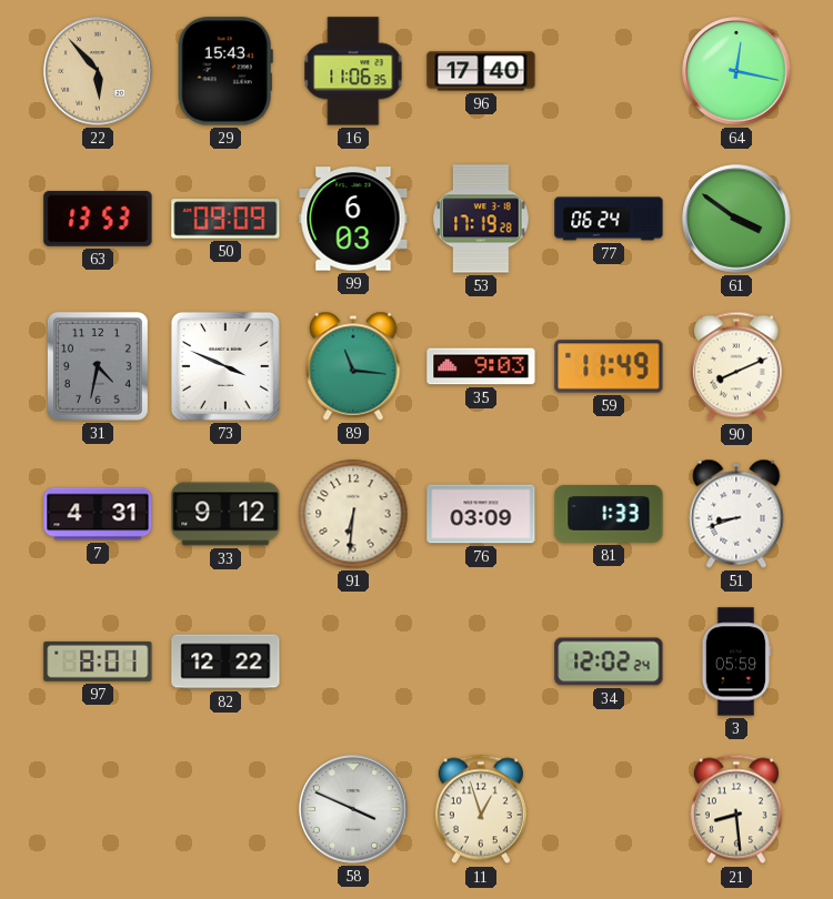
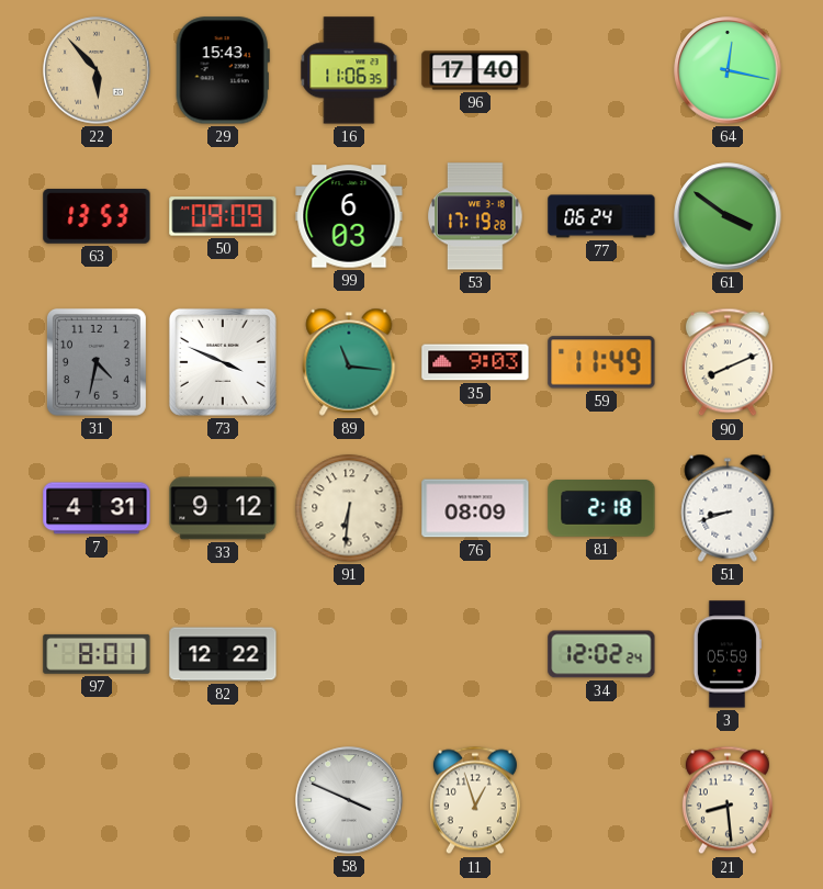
76: 03:09 -> 08:09
81: 1:33 -> 2:18
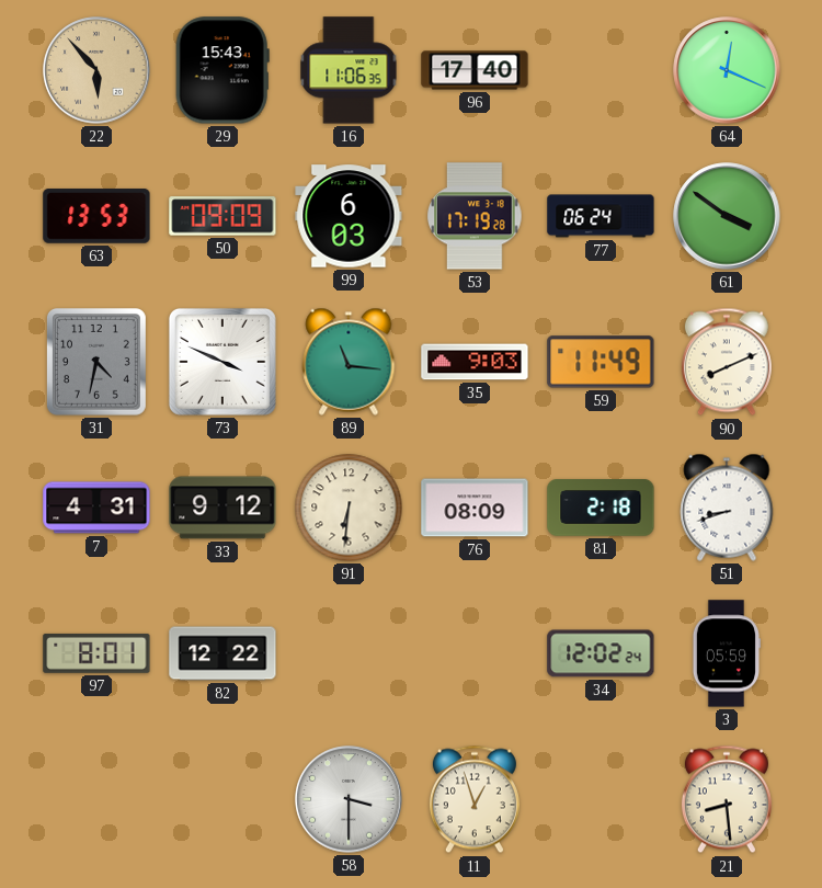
64: 12:17 -> 12:19
58: 3:49 -> 3:30
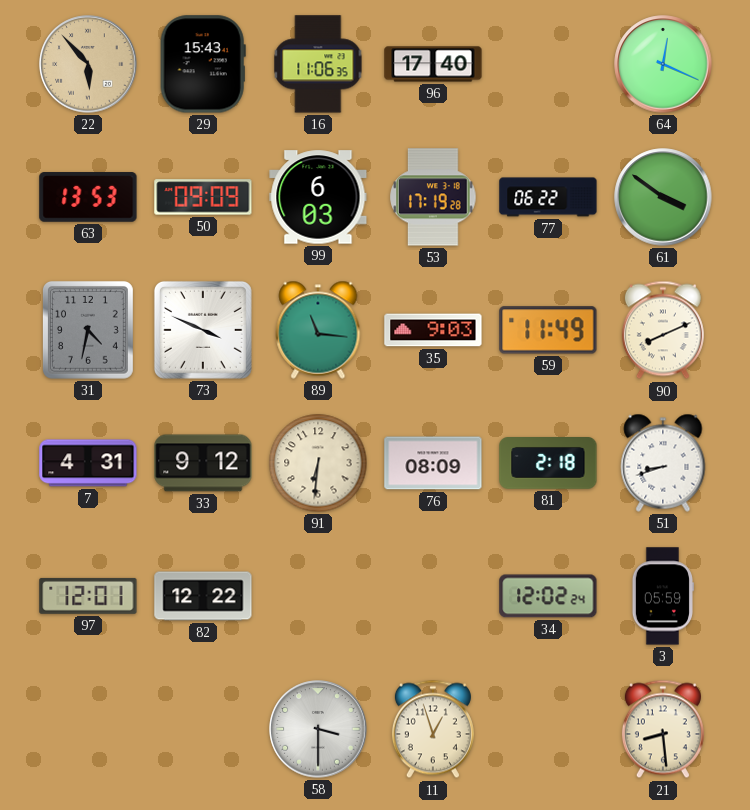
77: 06:24 -> 06:22
97: 8:01 -> 12:01
